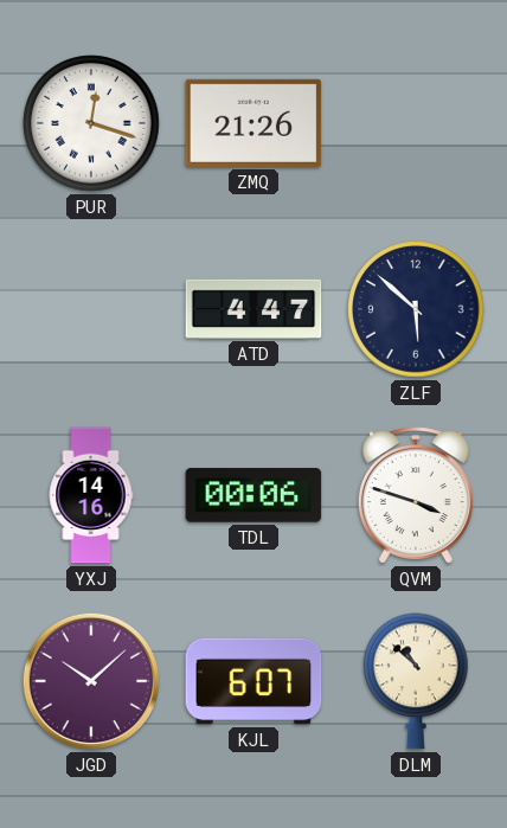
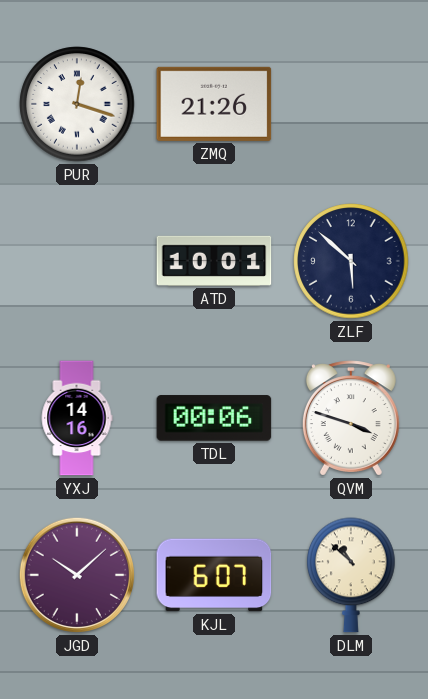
ATD: 4:47 -> 10:01
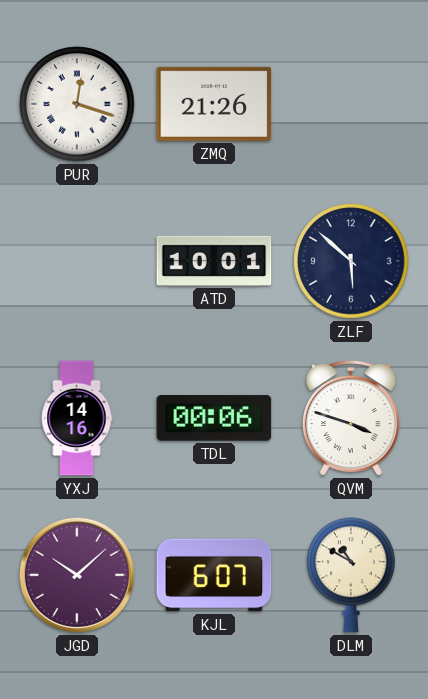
DLM: 10:52 -> 10:50
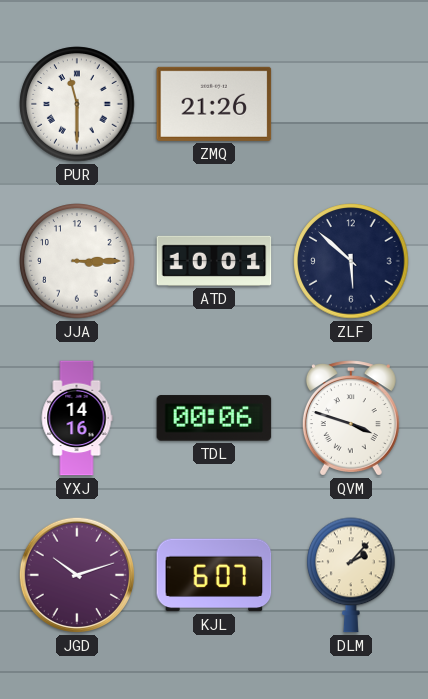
PUR: 12:18 -> 11:30
JJA: none -> 3:15
JGD: 10:08 -> 10:12
DLM: 10:50 -> 2:07
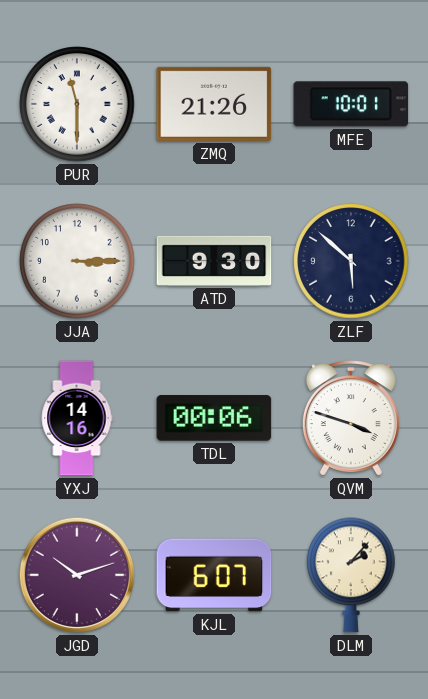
MFE: none -> 10:01
ATD: 10:01 -> 9:30
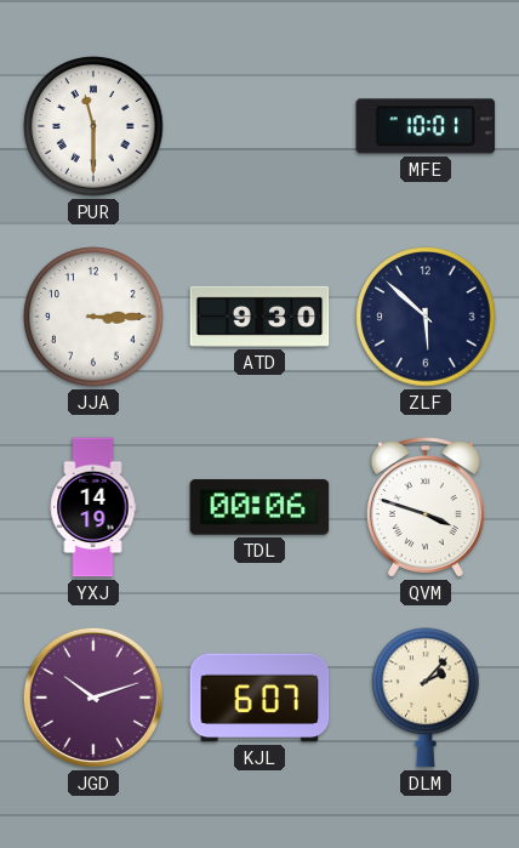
ZMQ: 21:26 -> none
YXJ: 14:16 -> 14:19
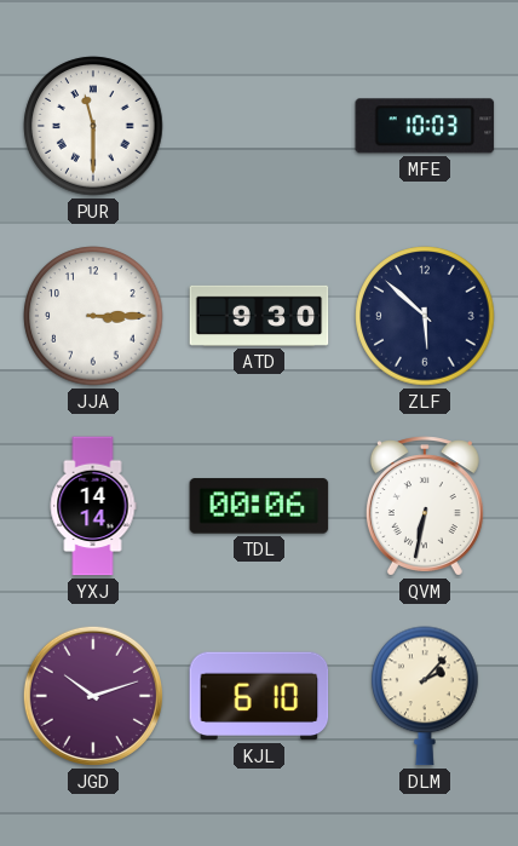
MFE: 10:01 -> 10:03
YXJ: 14:19 -> 14:14
QVM: 3:48 -> 6:32
KJL: 6:07 -> 6:10
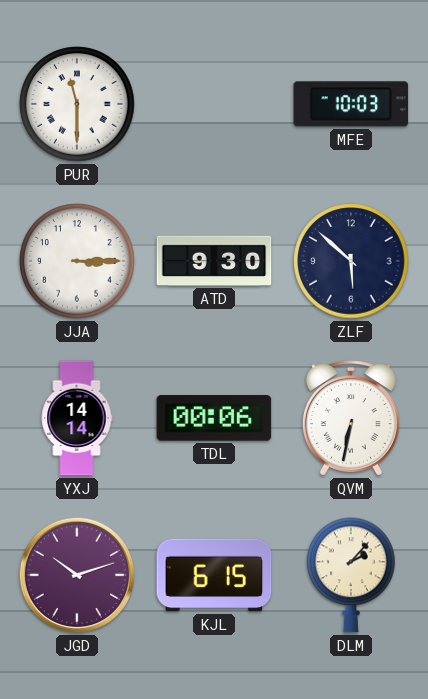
KJL: 6:10 -> 6:15
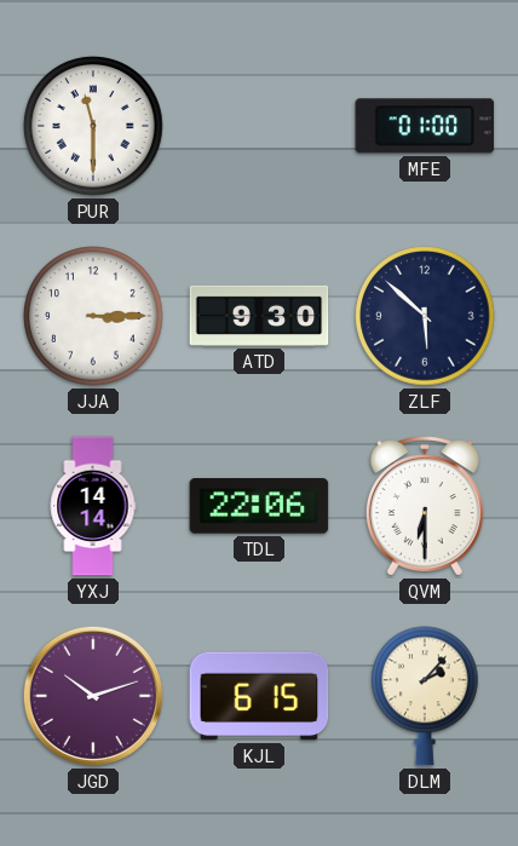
MFE: 10:03 -> 01:00
TDL: 00:06 -> 22:06
QVM: 6:32 -> 6:30
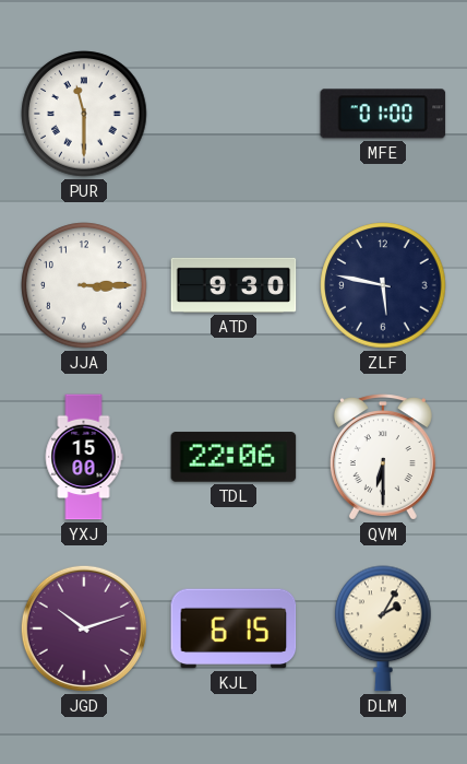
ZLF: 5:52 -> 5:47
YXJ: 14:14 -> 15:00
DLM: 2:07 -> 2:05
